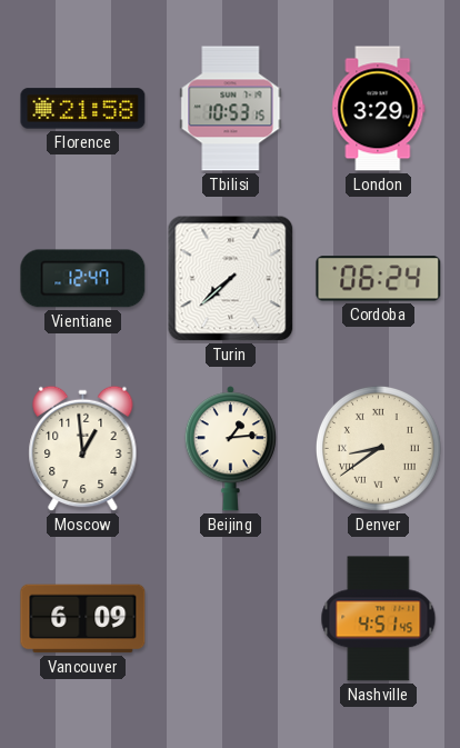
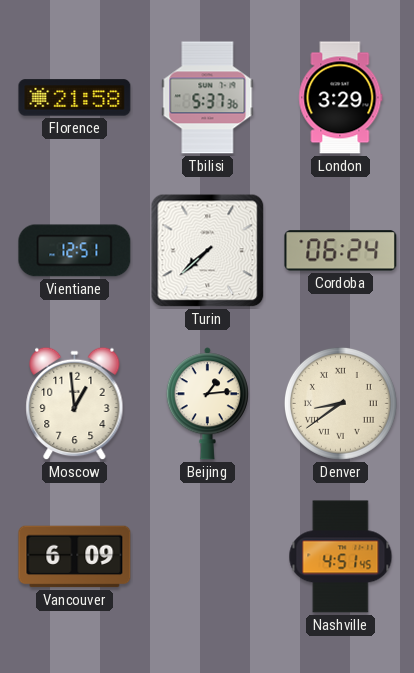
Tbilisi: 10:53 -> 5:37
Vientiane: 12:47 -> 12:51
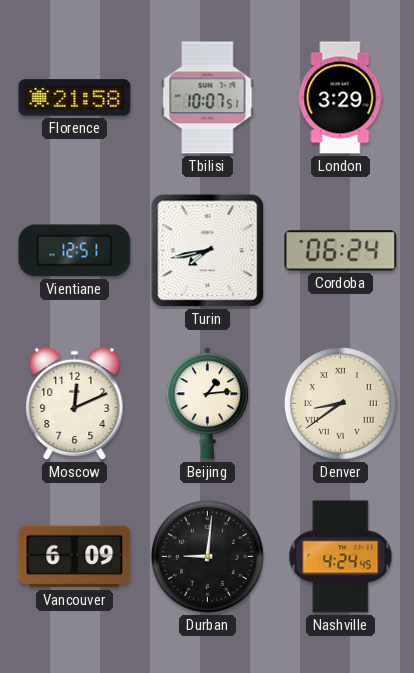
Tbilisi: 5:37 -> 10:07
Turin: 7:38 -> 7:43
Moscow: 12:59 -> 12:11
Durban: none -> 9:01
Nashville: 4:51 -> 4:24
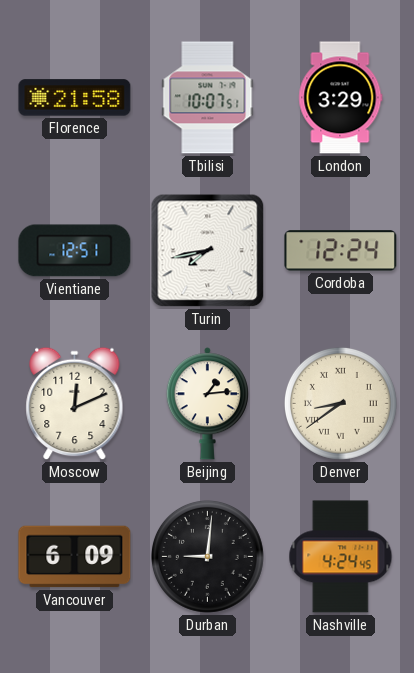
Cordoba: 06:24 -> 12:24
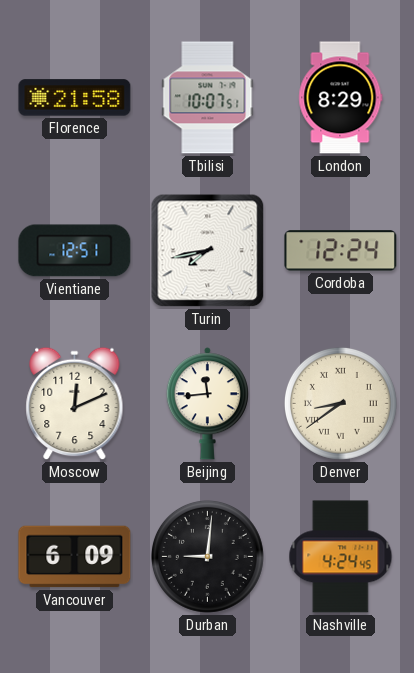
London: 3:29 -> 8:29
Beijing: 1:14 -> 11:44
